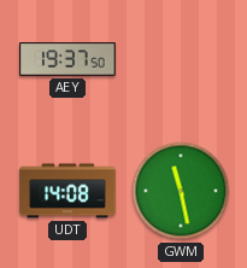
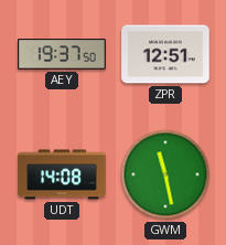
ZPR: none -> 12:51
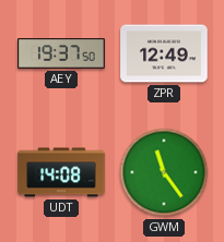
ZPR: 12:51 -> 12:49
GWM: 11:28 -> 11:24
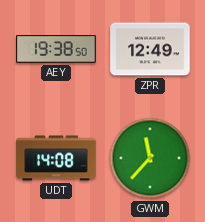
AEY: 19:37 -> 19:38
GWM: 11:24 -> 11:37
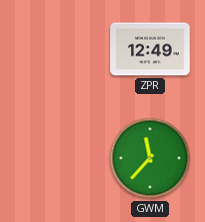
AEY: 19:38 -> none
UDT: 14:08 -> none
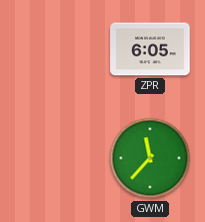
ZPR: 12:49 -> 6:05
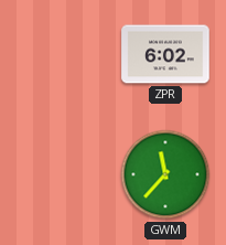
ZPR: 6:05 -> 6:02
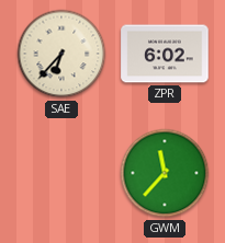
SAE: none -> 6:37
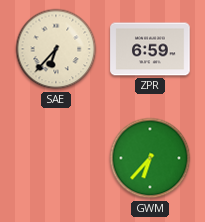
ZPR: 6:02 -> 6:59
GWM: 11:37 -> 6:37
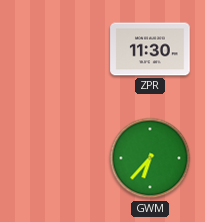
SAE: 6:37 -> none
ZPR: 6:59 -> 11:30
